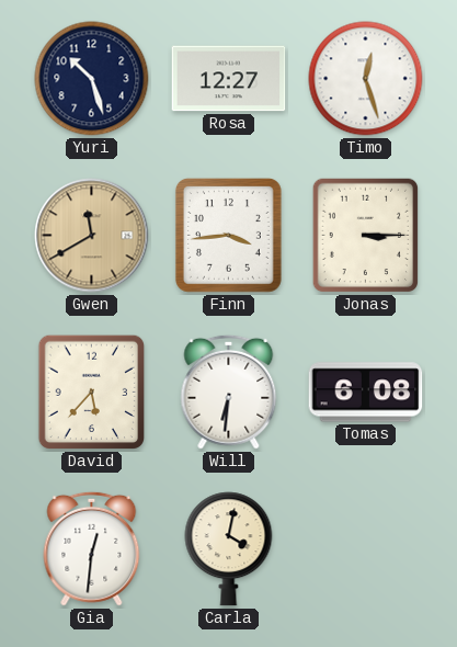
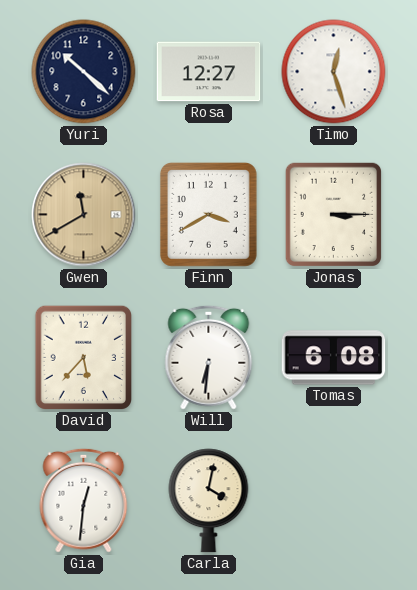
Yuri: 10:27 -> 10:22
Finn: 3:44 -> 3:40
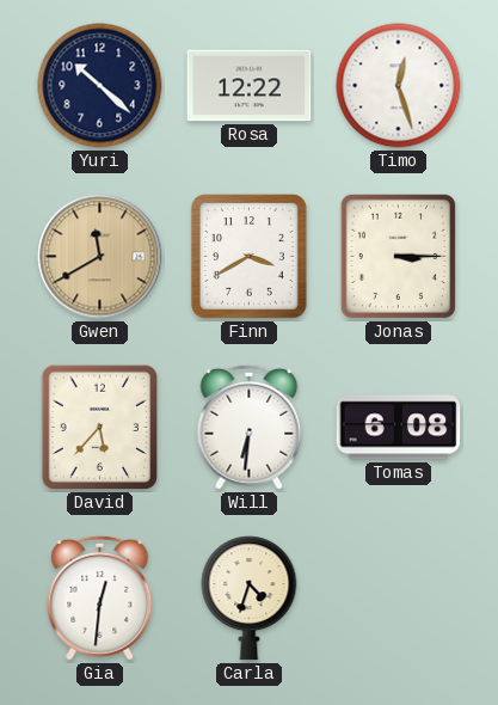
Rosa: 12:27 -> 12:22
Carla: 4:02 -> 4:33
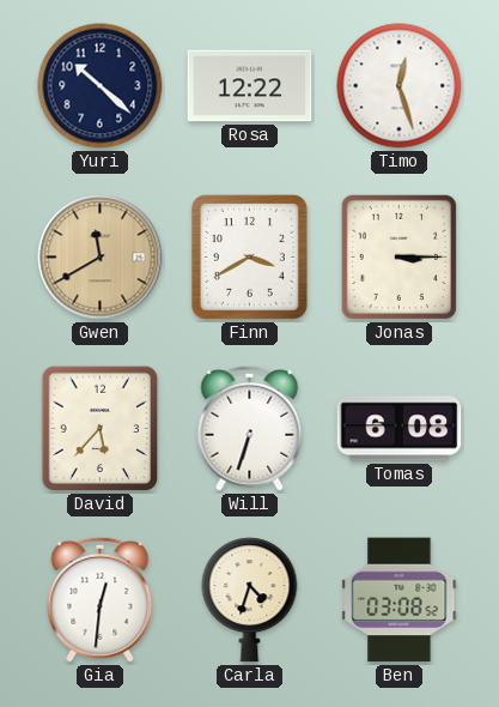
Will: 6:31 -> 6:33
Ben: none -> 03:08
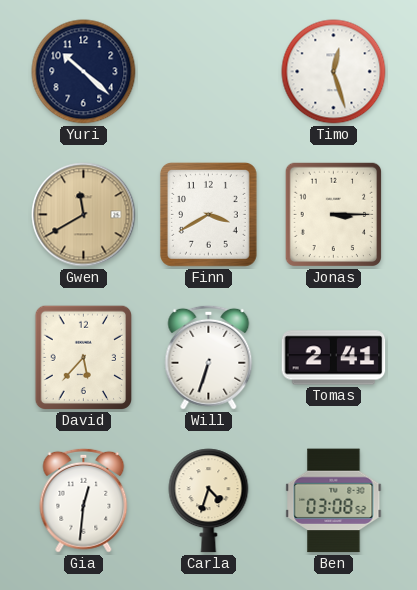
Rosa: 12:22 -> none
Tomas: 6:08 -> 2:41
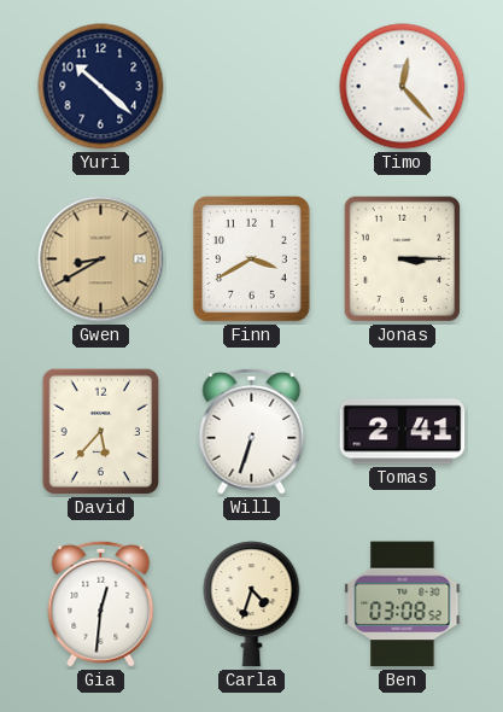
Timo: 12:27 -> 12:23
Gwen: 11:40 -> 8:40
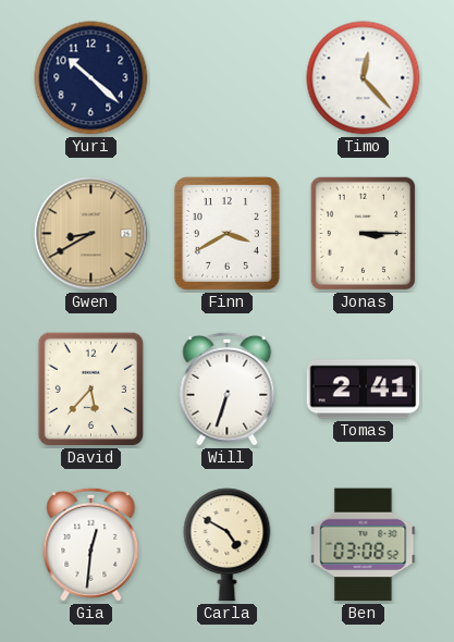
Carla: 4:33 -> 4:50
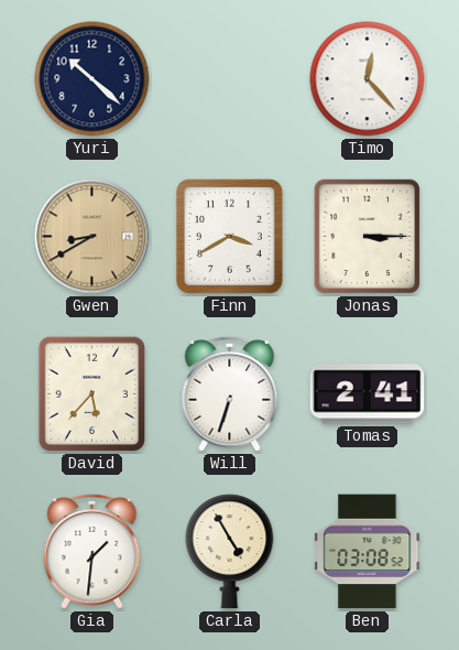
Gia: 12:31 -> 1:31
Carla: 4:50 -> 4:55
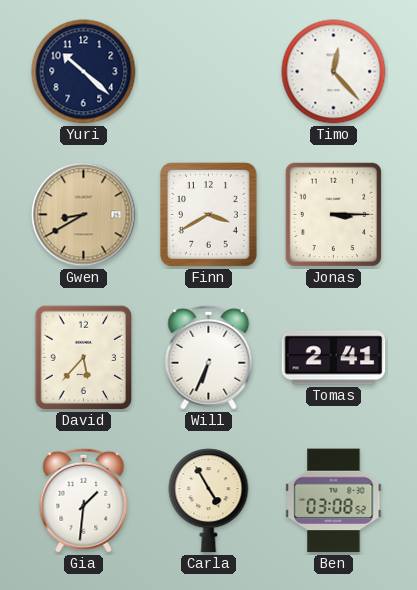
Will: 6:33 -> 6:34
